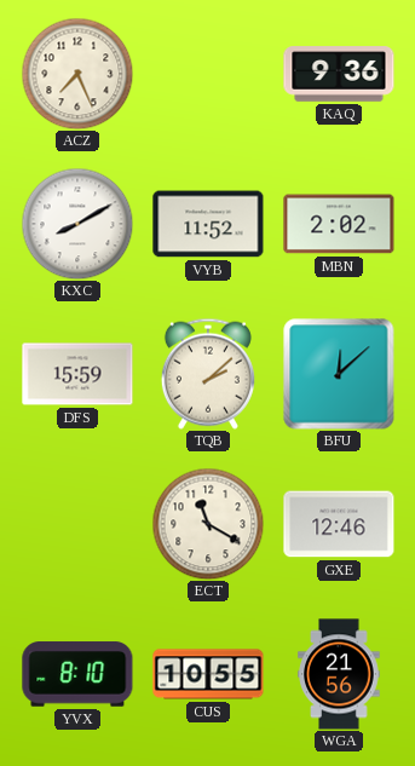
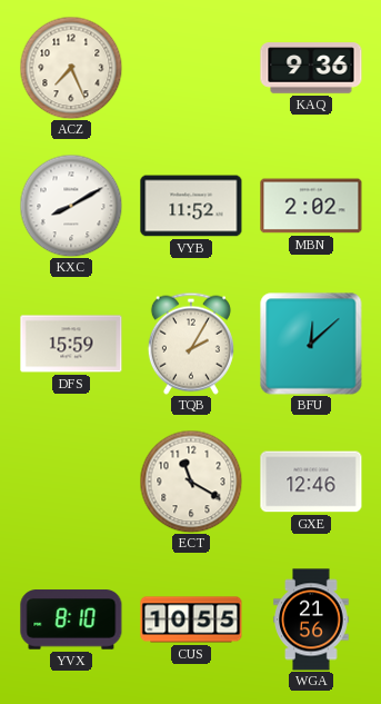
TQB: 2:08 -> 2:05
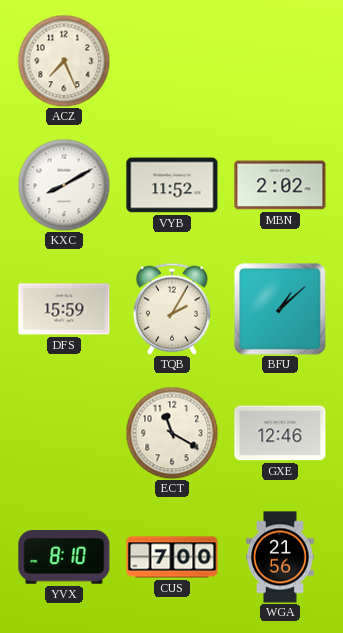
KAQ: 9:36 -> none
BFU: 12:08 -> 1:08
CUS: 10:55 -> 7:00
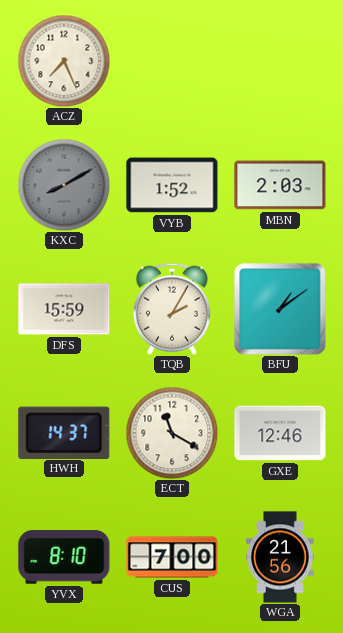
KXC dial: white -> grey
VYB: 11:52 -> 1:52
MBN: 2:02 -> 2:03
BFU: 1:08 -> 1:09
HWH: none -> 14:37
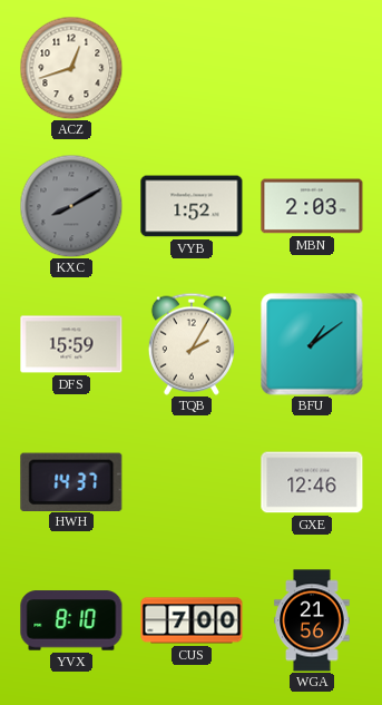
ACZ: 7:26 -> 12:42
ECT: 11:20 -> none
